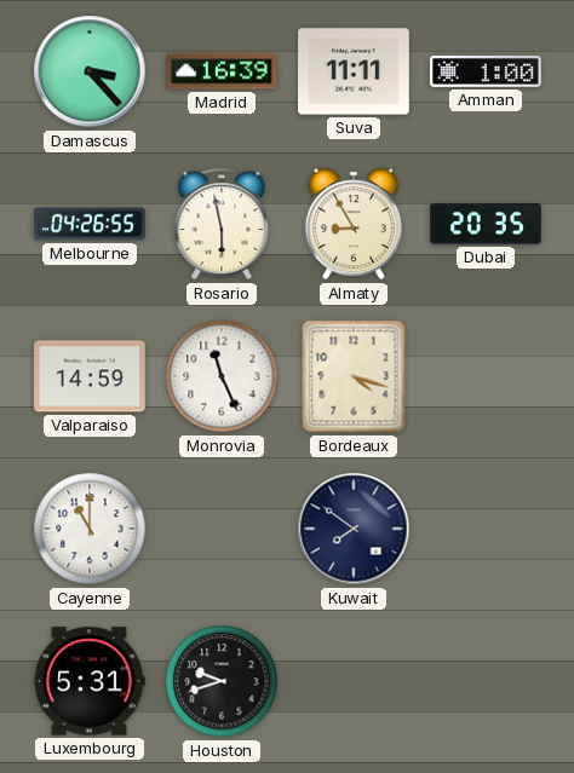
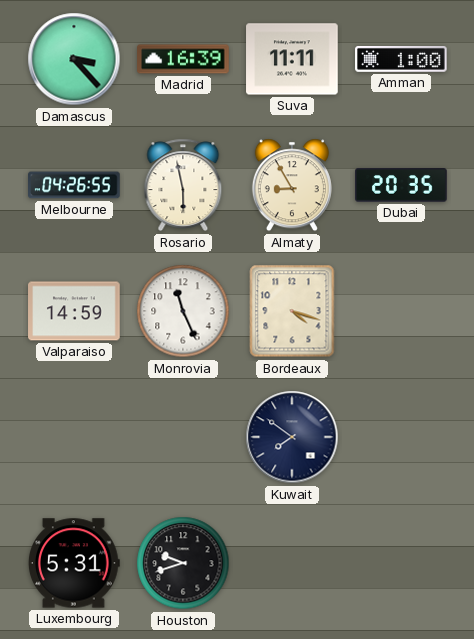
Cayenne: 11:00 -> none
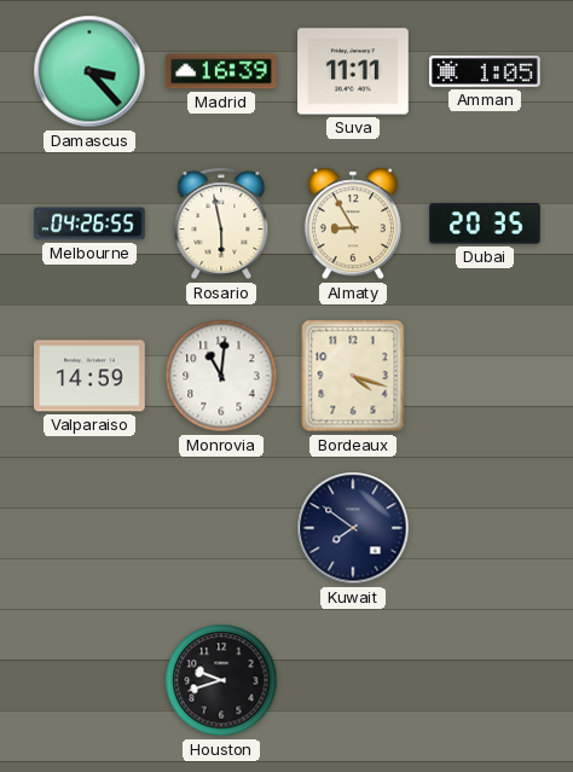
Amman: 1:00 -> 1:05
Monrovia: 11:26 -> 11:01
Luxembourg: 5:31 -> none
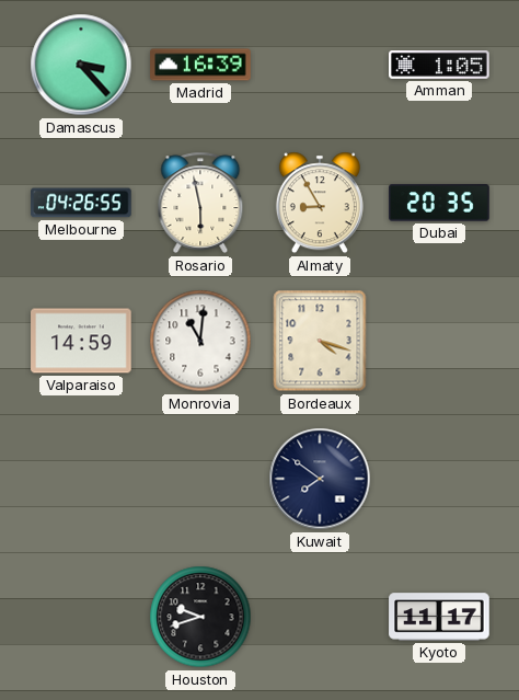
Suva: 11:11 -> none
Kyoto: none -> 11:17
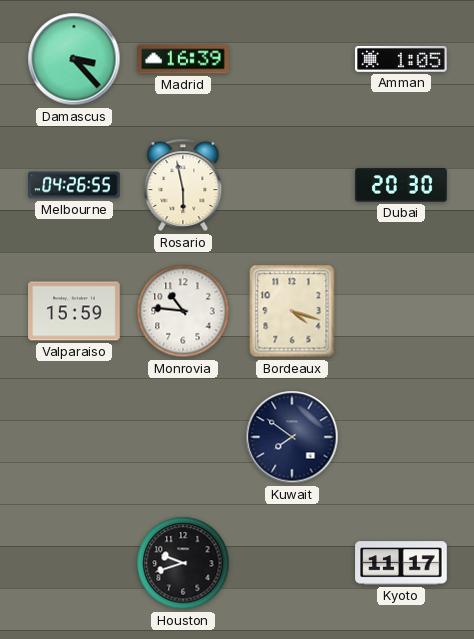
Almaty: 8:55 -> none
Dubai: 20:35 -> 20:30
Valparaiso: 14:59 -> 15:59
Monrovia: 11:01 -> 10:46
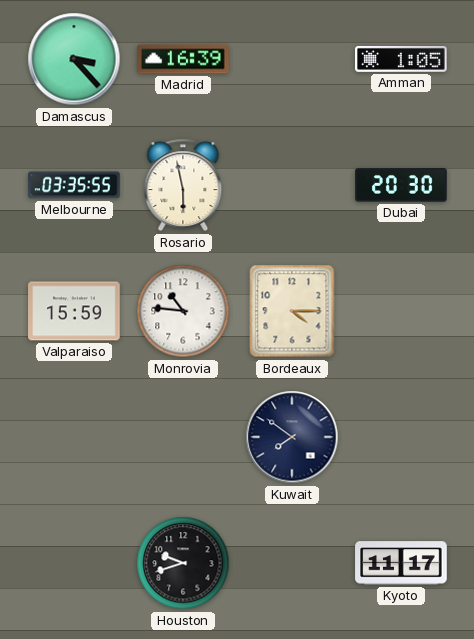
Melbourne: 04:26 -> 03:35
Bordeaux: 4:18 -> 4:15
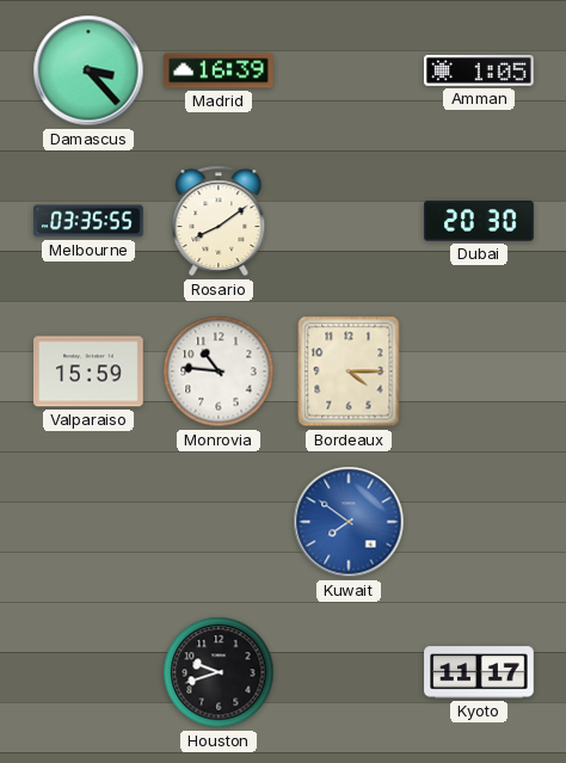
Rosario: 5:58 -> 8:09
Kuwait dial: navy -> blue
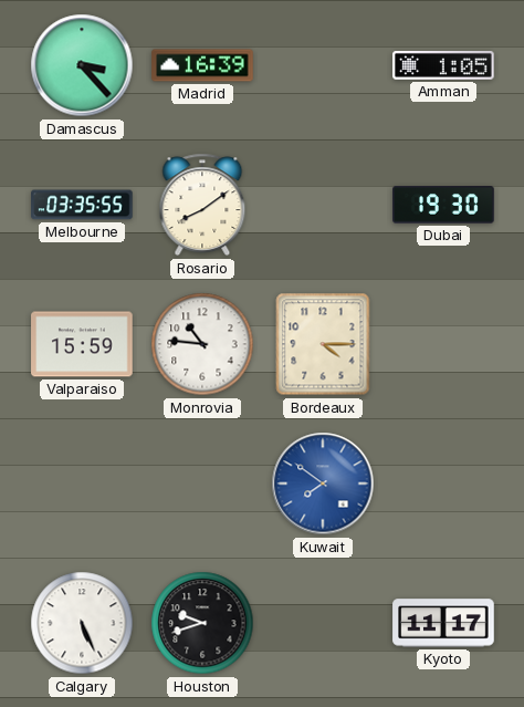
Dubai: 20:30 -> 19:30
Calgary: none -> 5:26
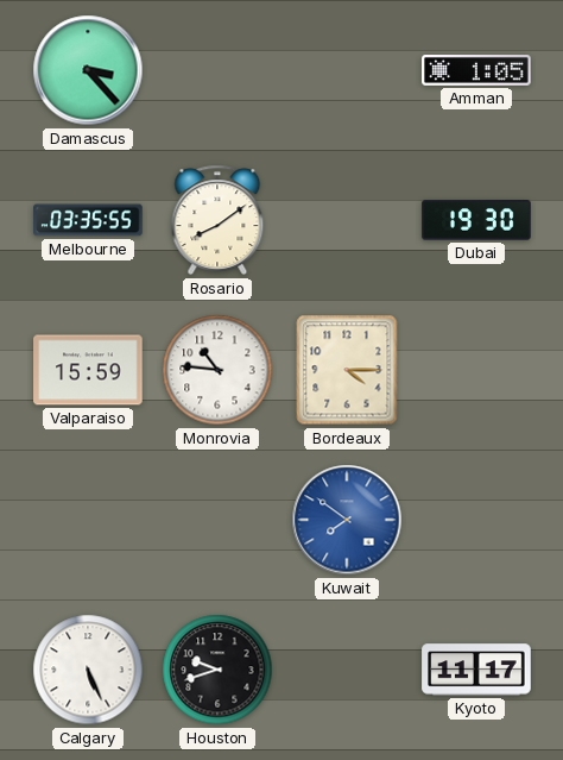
Madrid: 16:39 -> none
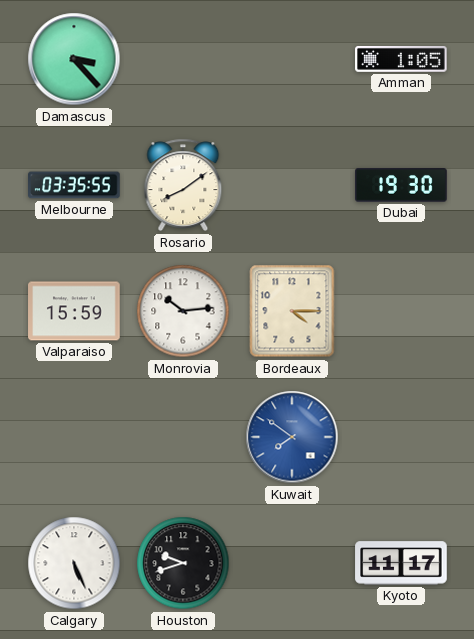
Monrovia: 10:46 -> 10:14
